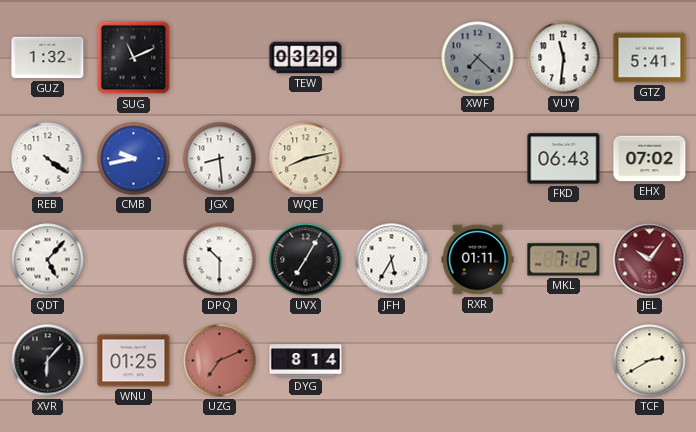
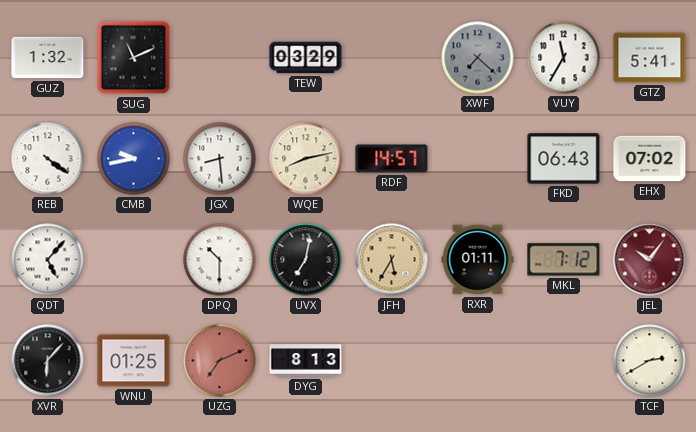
VUY: 11:31 -> 11:35
RDF: none -> 14:57
UVX: 7:05 -> 7:02
JFH dial: white -> champagne
DYG: 8:14 -> 8:13
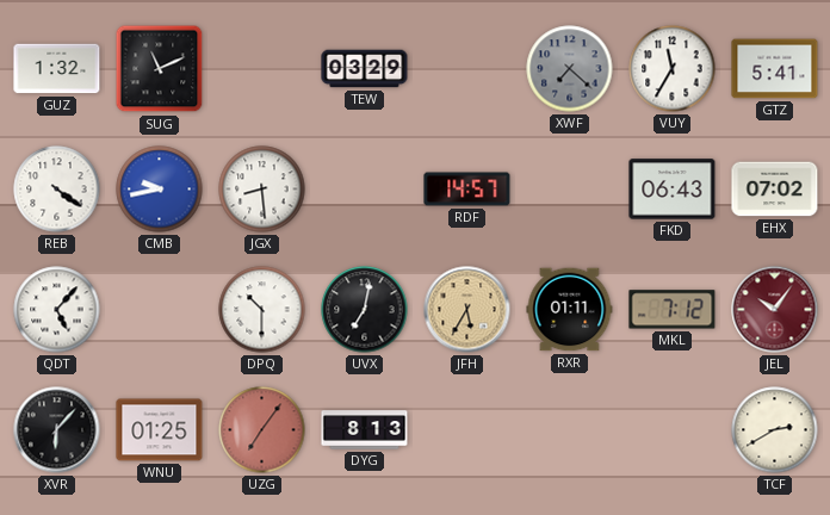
WQE: 8:13 -> none
UZG: 7:11 -> 7:06
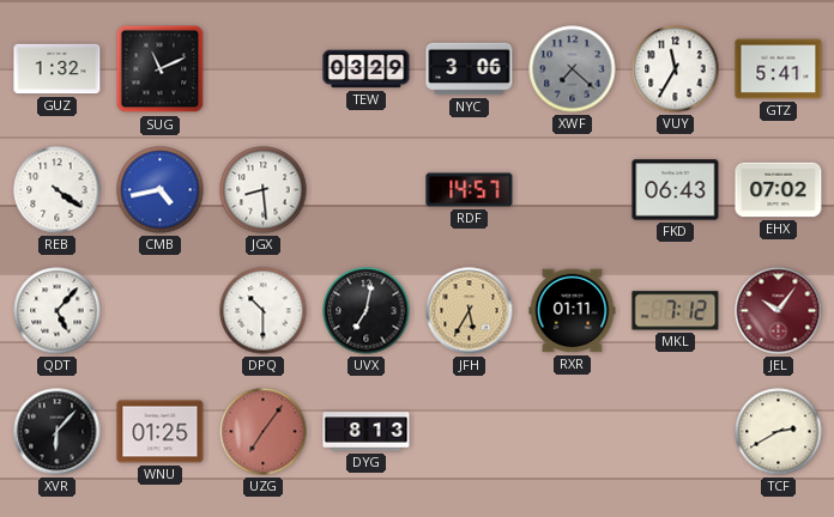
NYC: none -> 3:06
CMB: 9:43 -> 4:43
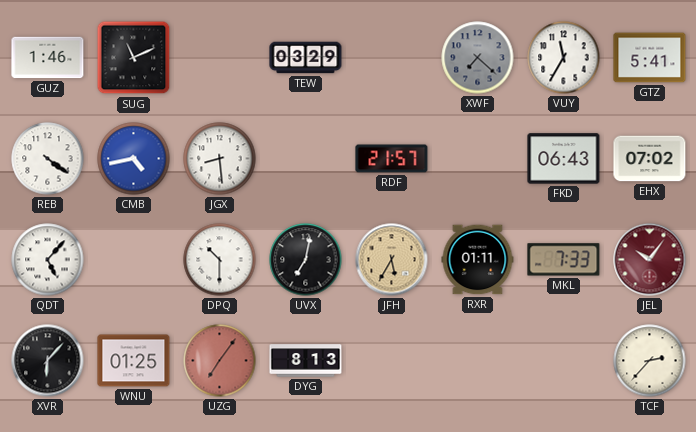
GUZ: 1:32 -> 1:46
NYC: 3:06 -> none
RDF: 14:57 -> 21:57
MKL: 7:12 -> 7:33
TCF: 2:40 -> 2:37
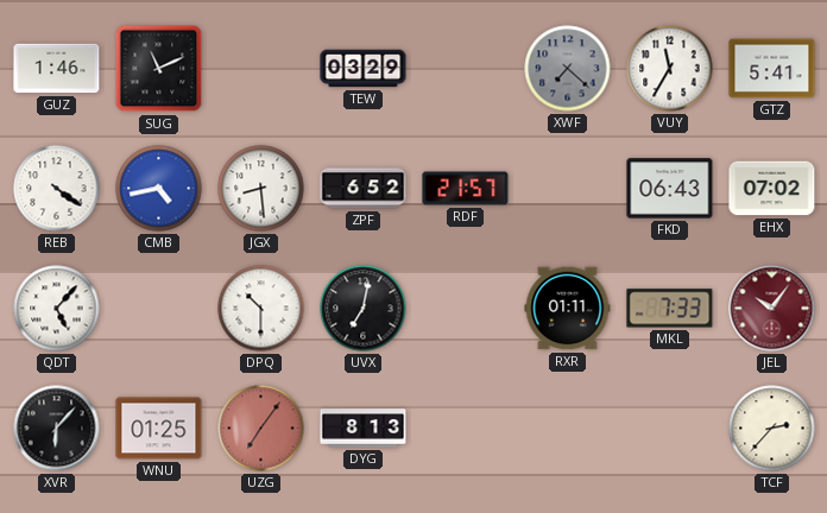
ZPF: none -> 6:52
JFH: 5:35 -> none
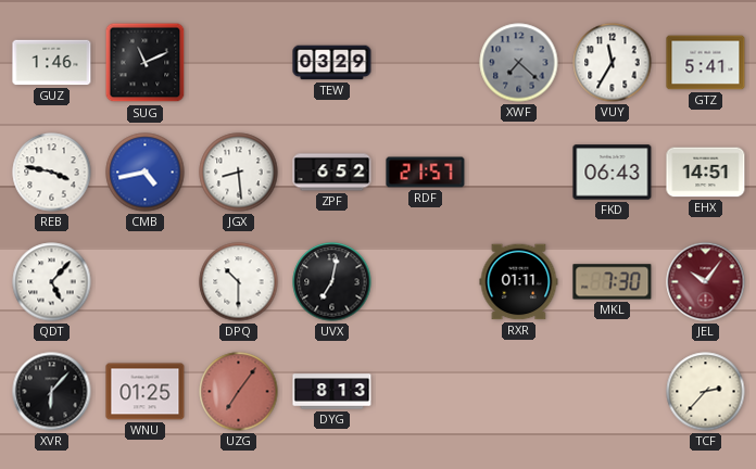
REB: 4:21 -> 3:47
EHX: 07:02 -> 14:51
MKL: 7:33 -> 7:30
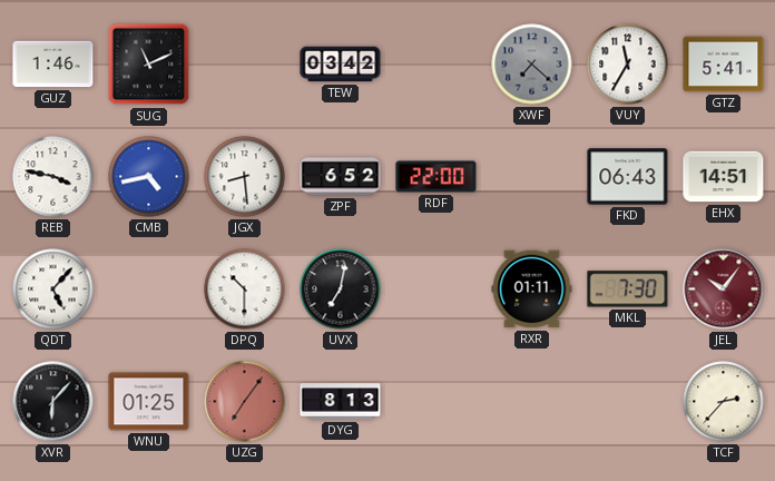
TEW: 03:29 -> 03:42
RDF: 21:57 -> 22:00
